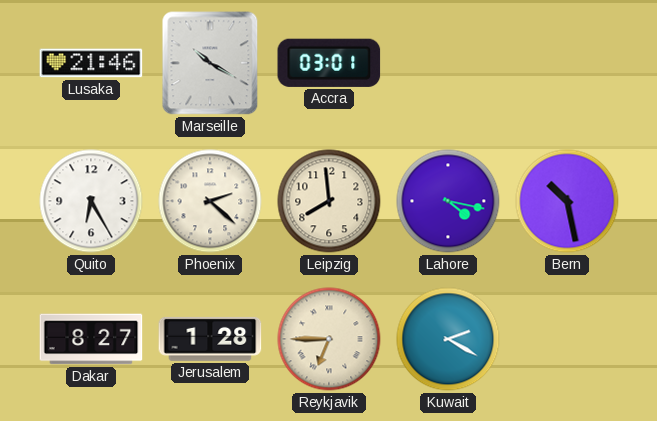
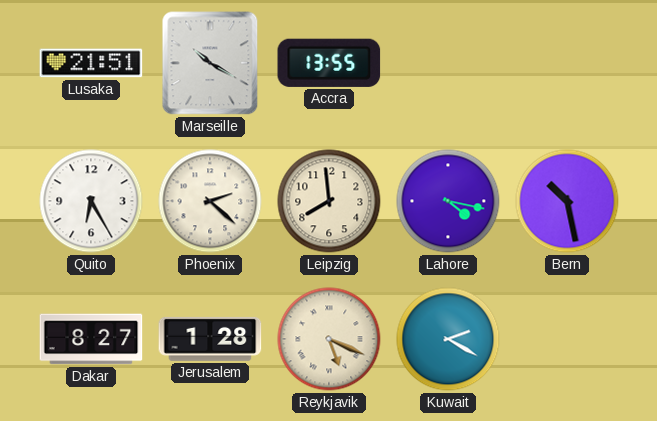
Lusaka: 21:46 -> 21:51
Accra: 03:01 -> 13:55
Reykjavik: 6:45 -> 5:19
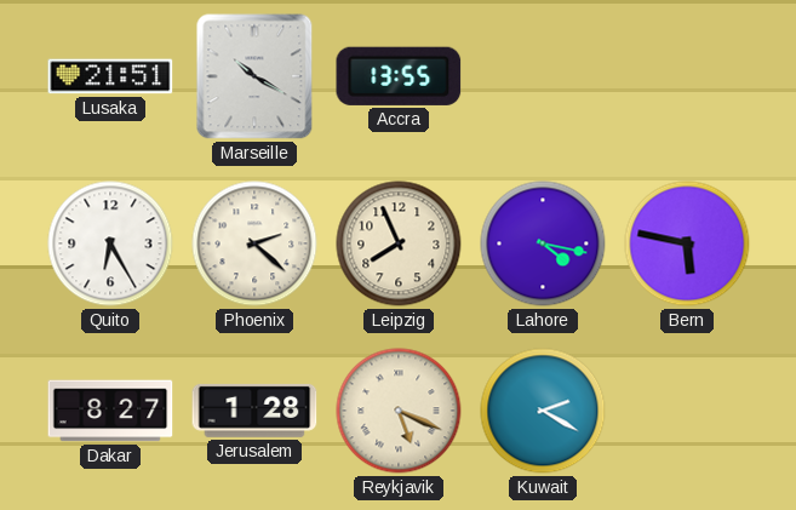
Leipzig: 7:59 -> 7:56
Bern: 10:28 -> 5:47
